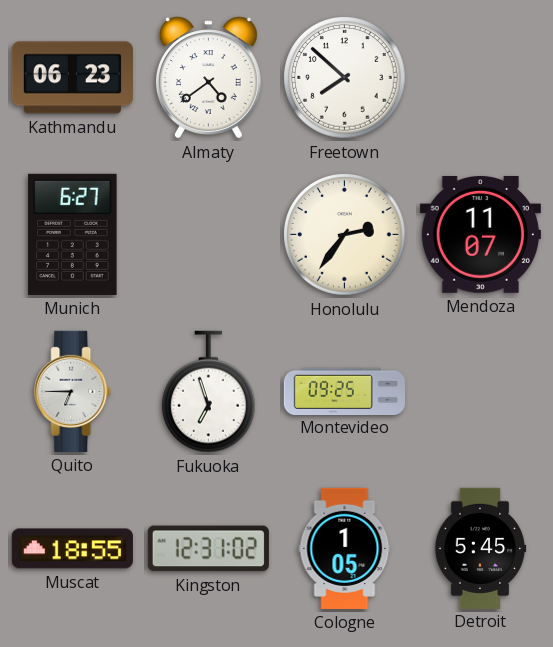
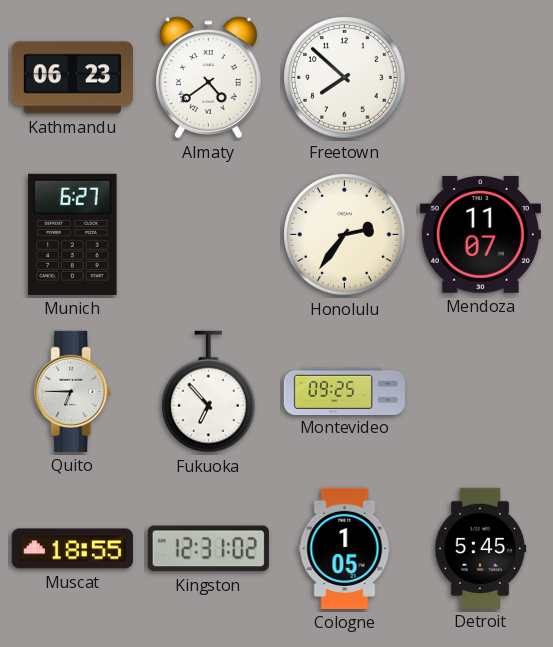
Fukuoka: 6:57 -> 6:53
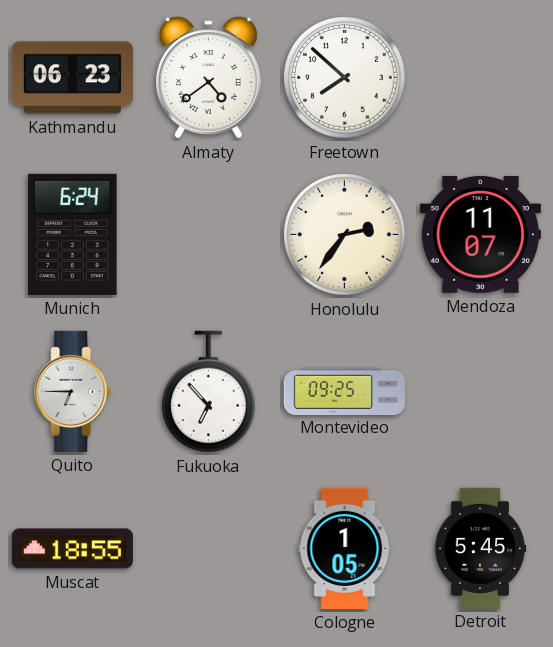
Munich: 6:27 -> 6:24
Kingston: 12:31 -> none
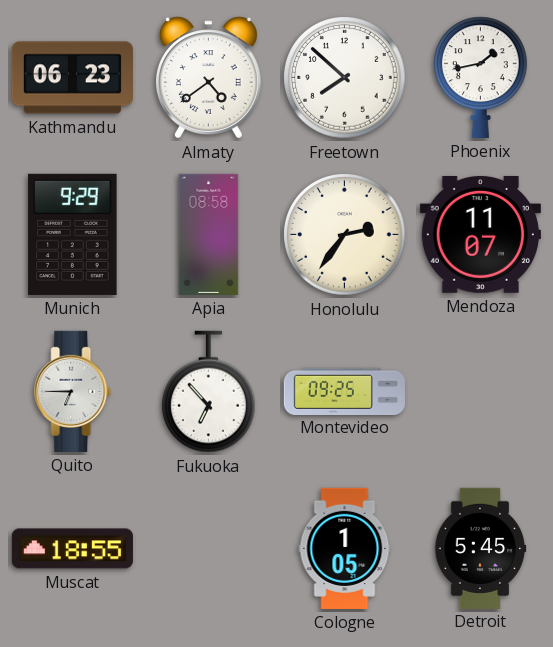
Phoenix: none -> 1:43
Munich: 6:24 -> 9:29
Apia: none -> 08:58
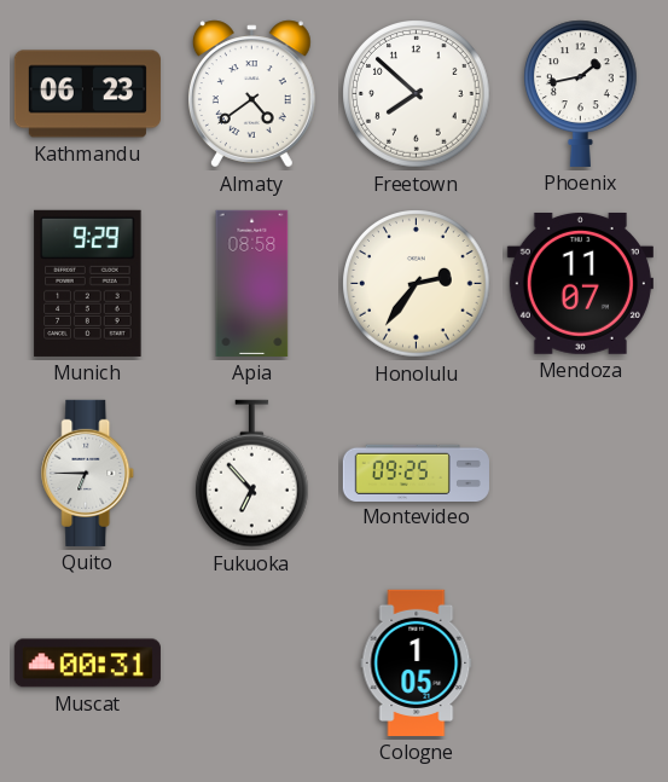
Muscat: 18:55 -> 00:31
Detroit: 5:45 -> none
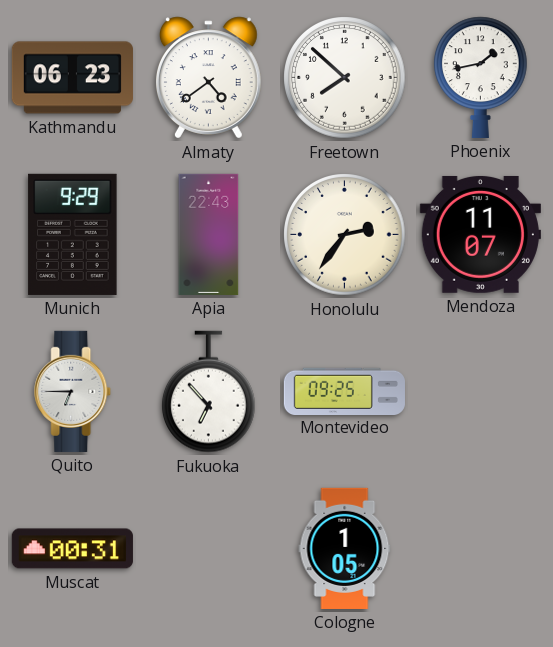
Apia: 08:58 -> 22:43
